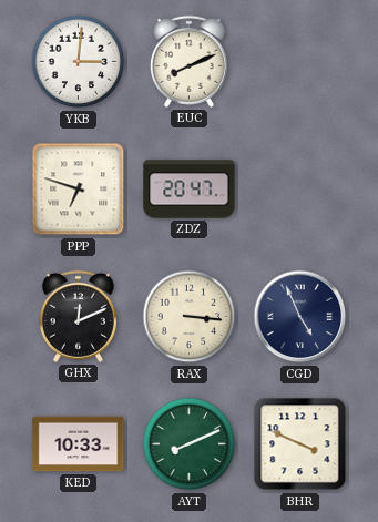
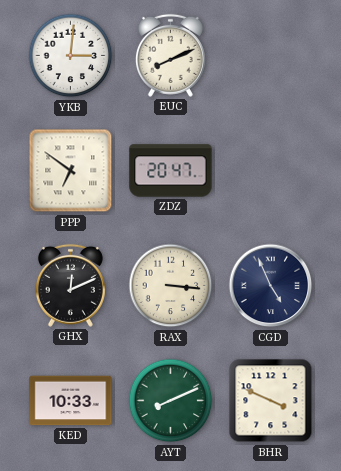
PPP: 6:48 -> 6:51
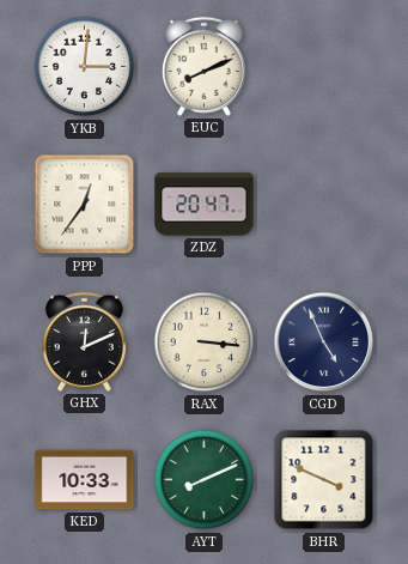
PPP: 6:51 -> 12:36
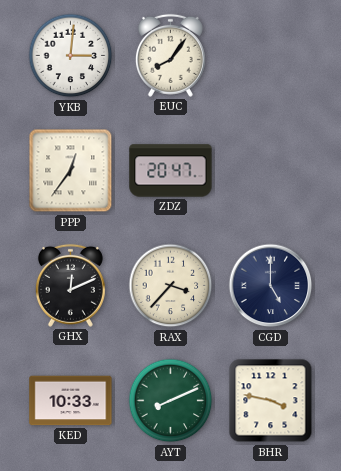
EUC: 8:11 -> 8:06
RAX: 3:16 -> 3:37
CGD: 4:56 -> 5:00
BHR: 3:49 -> 3:47
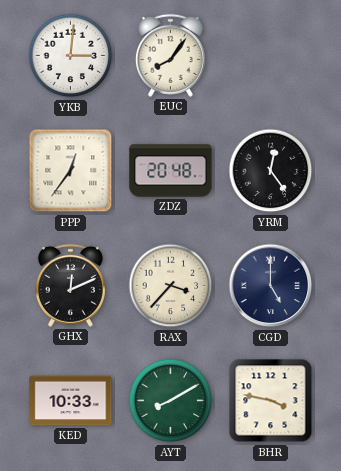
ZDZ: 20:47 -> 20:48
YRM: none -> 12:24
AYT: 8:11 -> 8:10
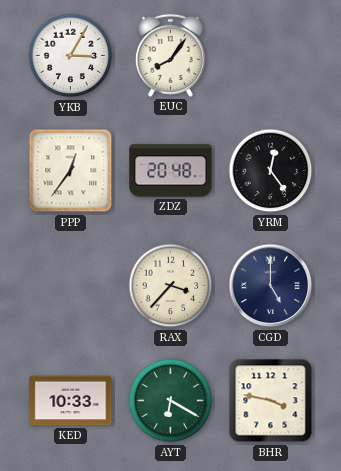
YKB: 3:01 -> 3:05
GHX: 12:11 -> none
AYT: 8:10 -> 6:20
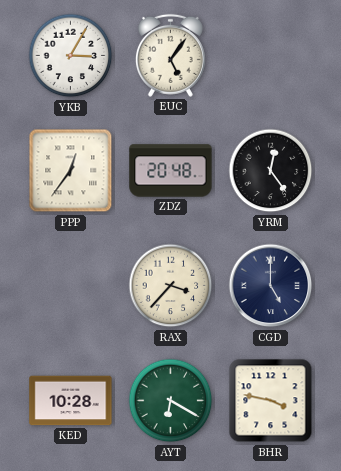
EUC: 8:06 -> 5:06
KED: 10:33 -> 10:28
